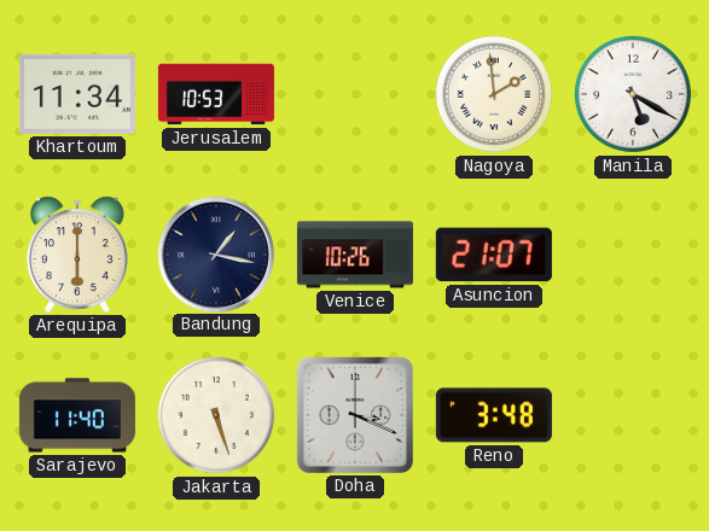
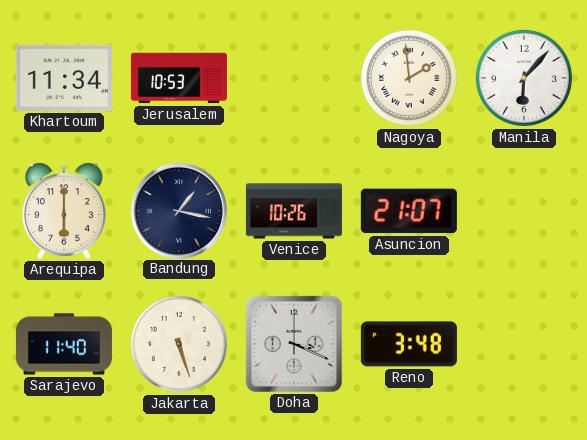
Manila: 5:20 -> 6:07
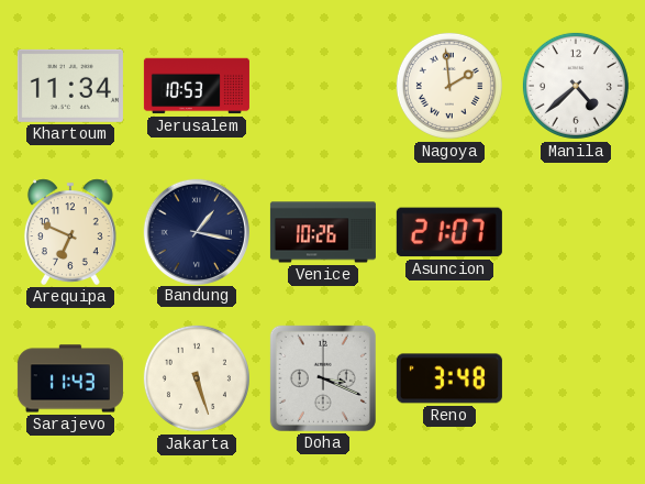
Manila: 6:07 -> 4:38
Arequipa: 6:00 -> 6:49
Sarajevo: 11:40 -> 11:43
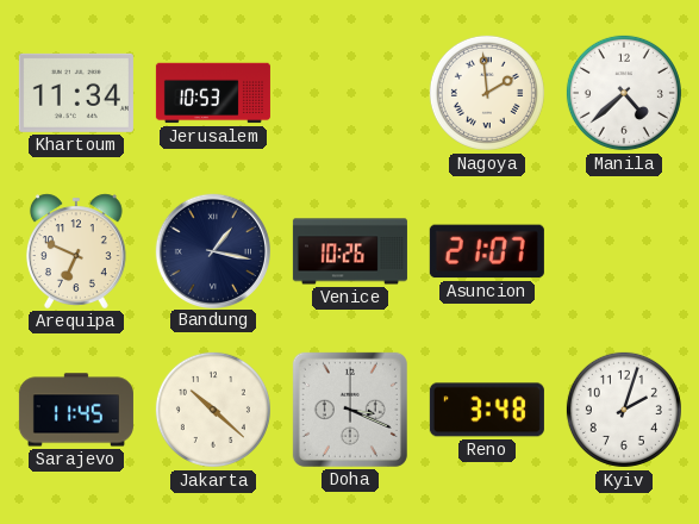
Sarajevo: 11:43 -> 11:45
Jakarta: 5:27 -> 10:22
Kyiv: none -> 2:03
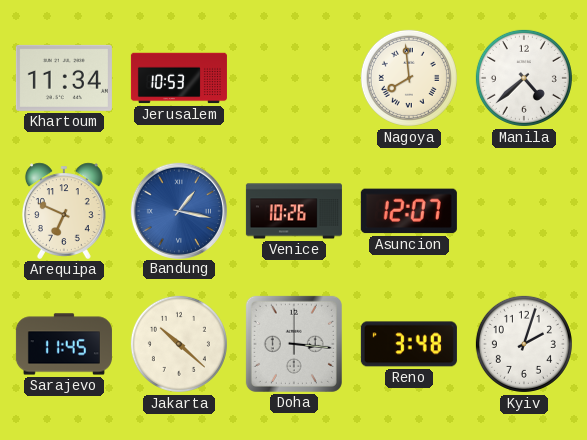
Nagoya: 1:59 -> 7:59
Bandung dial: navy -> blue
Asuncion: 21:07 -> 12:07
Doha: 3:19 -> 3:16
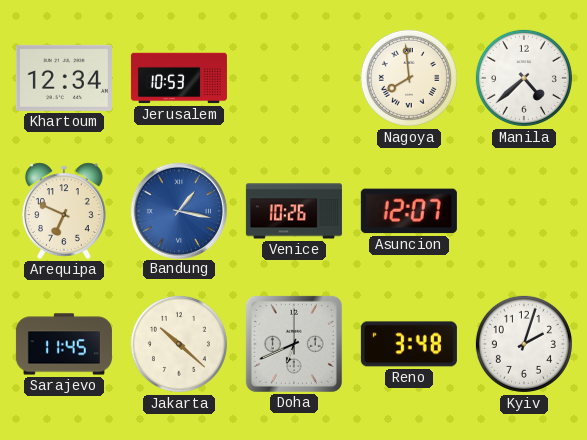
Khartoum: 11:34 -> 12:34
Doha: 3:16 -> 6:41
